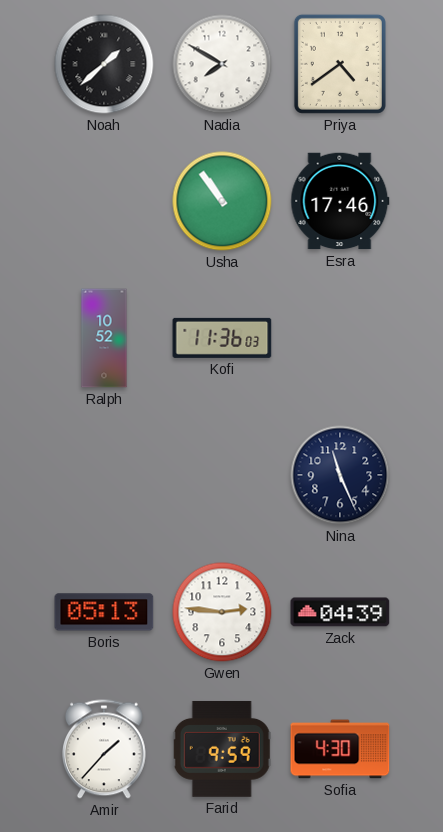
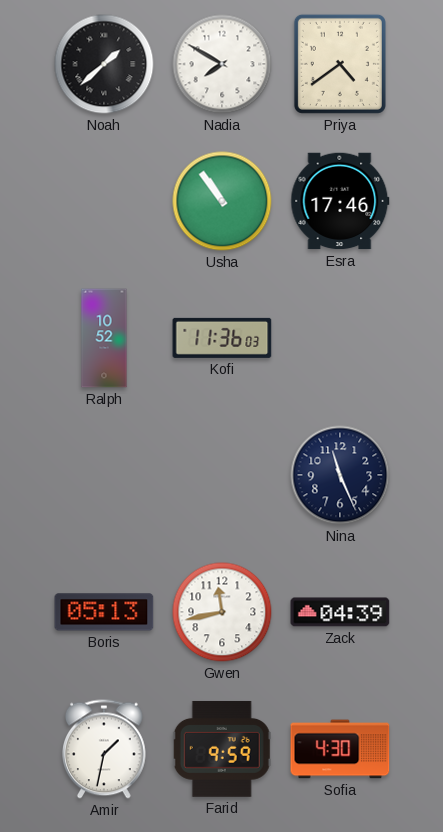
Gwen: 2:46 -> 11:43
Amir: 1:37 -> 1:32
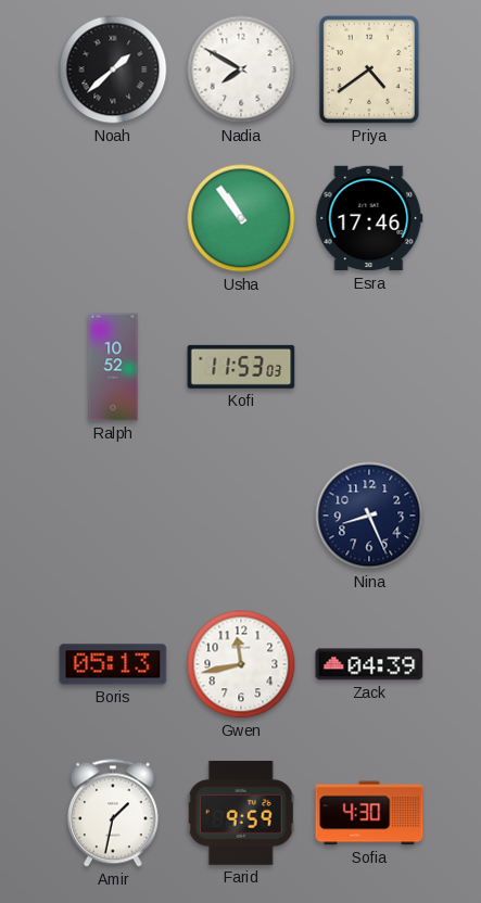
Kofi: 11:36 -> 11:53
Nina: 11:26 -> 8:26
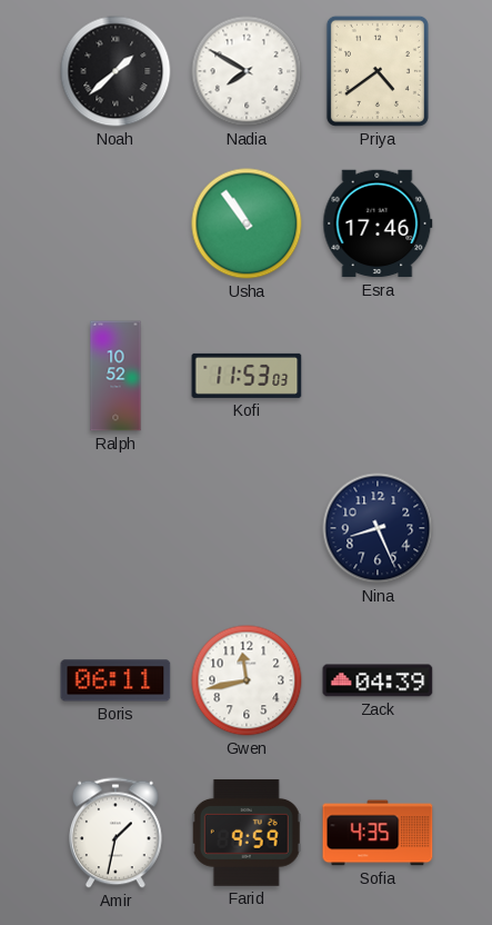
Boris: 05:13 -> 06:11
Sofia: 4:30 -> 4:35
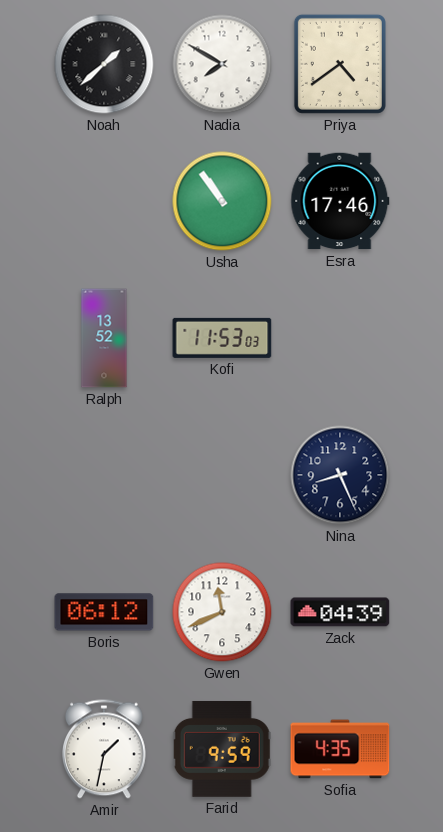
Ralph: 10:52 -> 13:52
Boris: 06:11 -> 06:12
Gwen: 11:43 -> 11:41
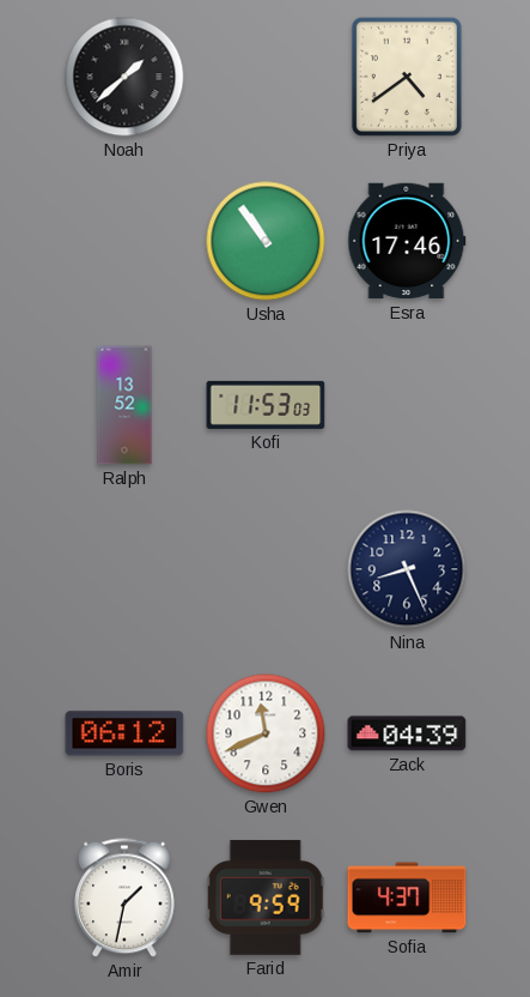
Nadia: 7:50 -> none
Sofia: 4:35 -> 4:37
